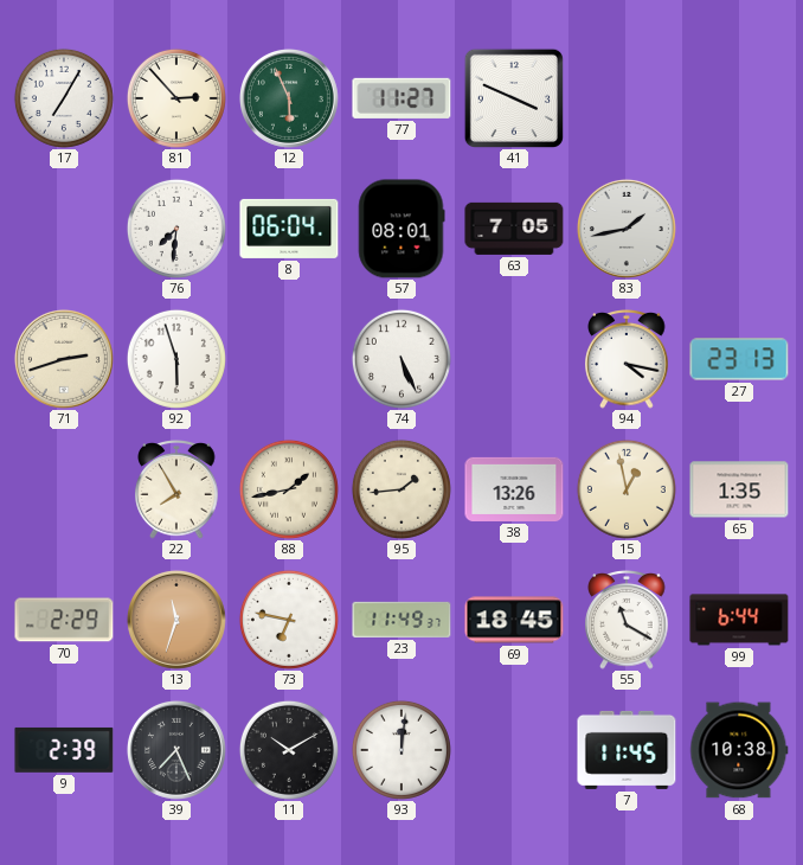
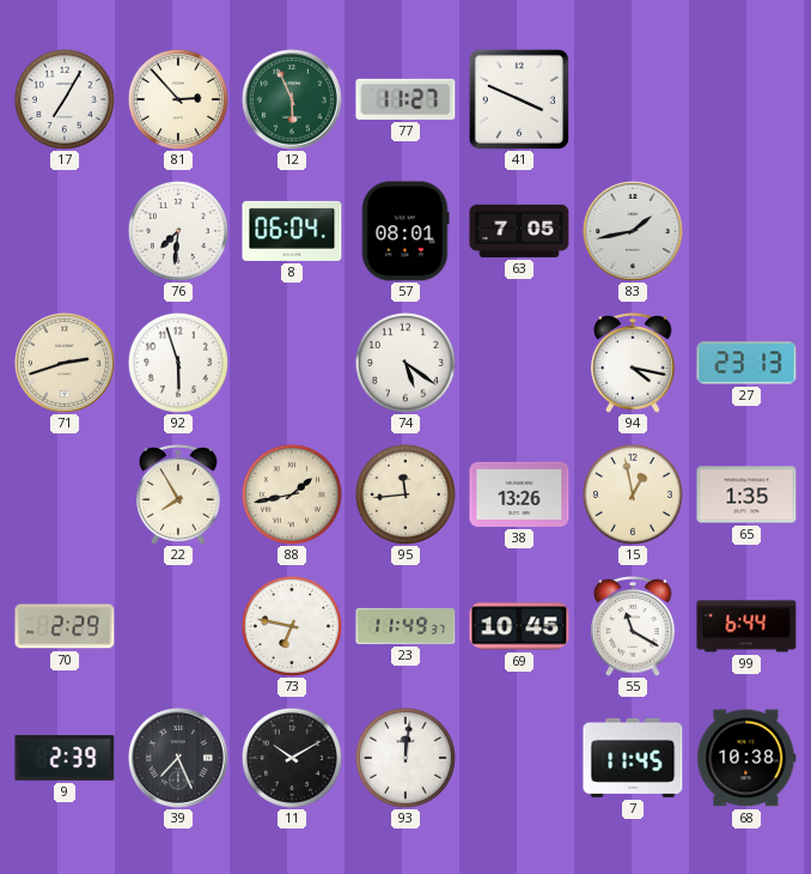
74: 5:26 -> 5:21
95: 1:44 -> 11:44
13: 11:33 -> none
69: 18:45 -> 10:45
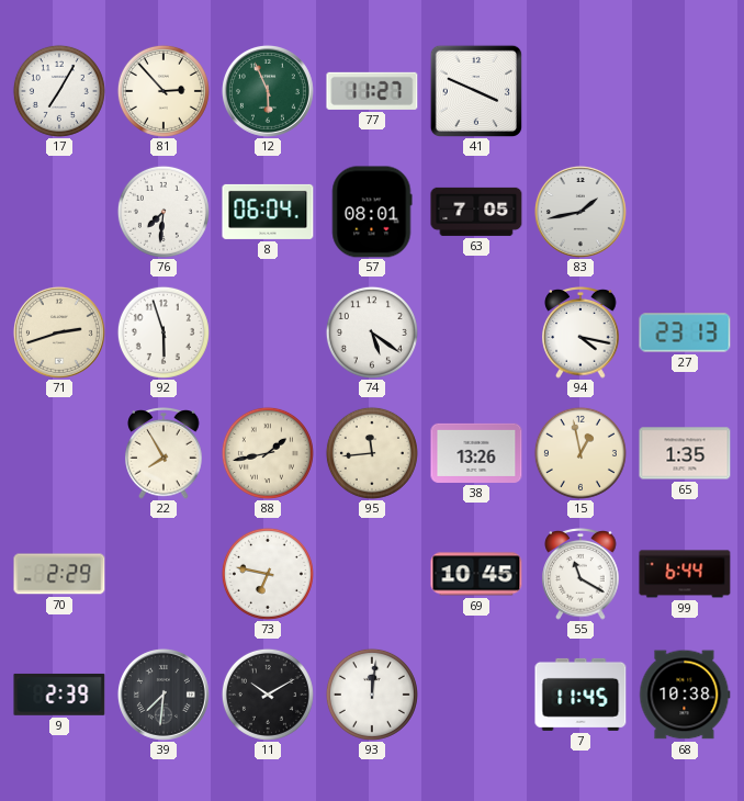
23: 11:49 -> none
39: 7:26 -> 7:31
